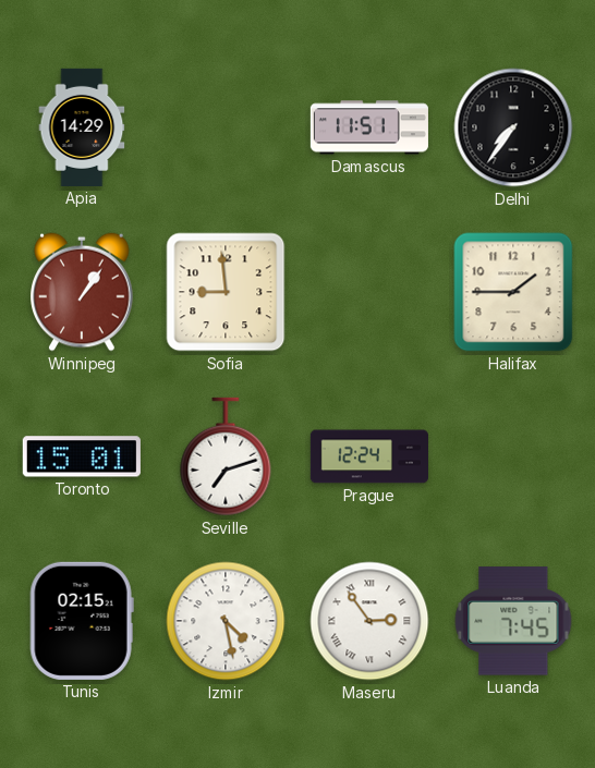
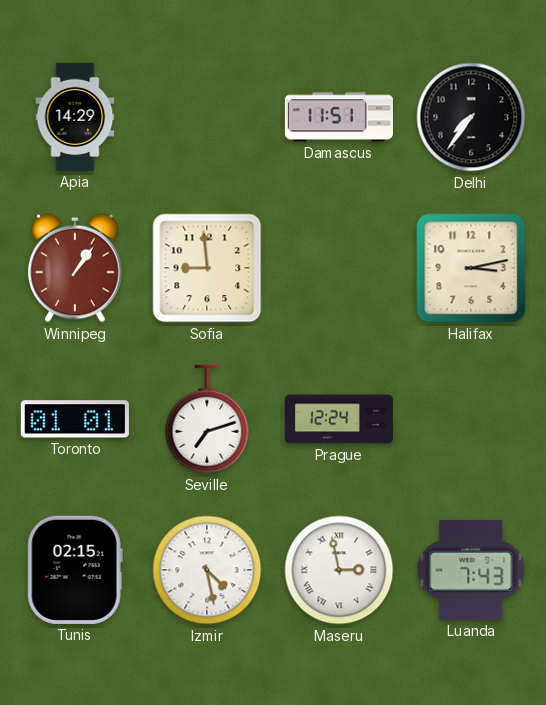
Halifax: 1:45 -> 3:13
Toronto: 15:01 -> 01:01
Maseru: 2:54 -> 2:58
Luanda: 7:45 -> 7:43
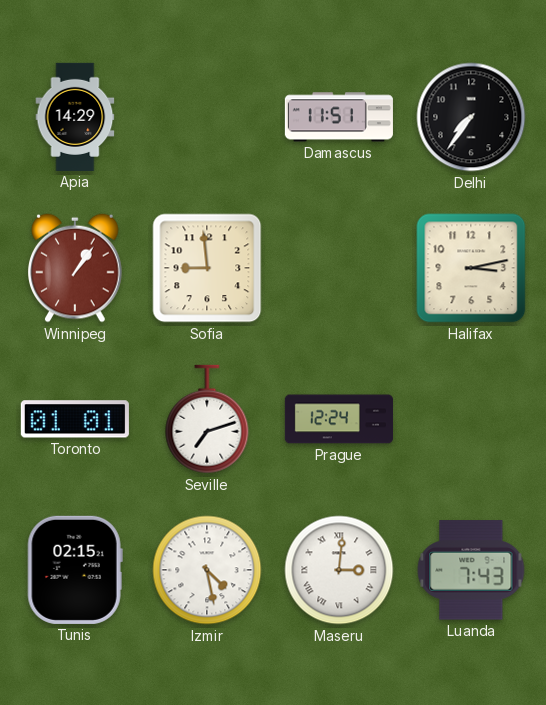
Maseru: 2:58 -> 3:01
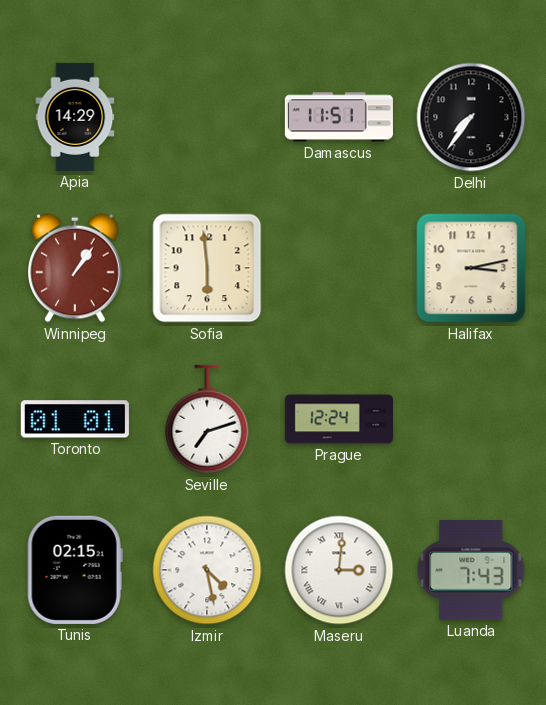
Sofia: 8:59 -> 5:59
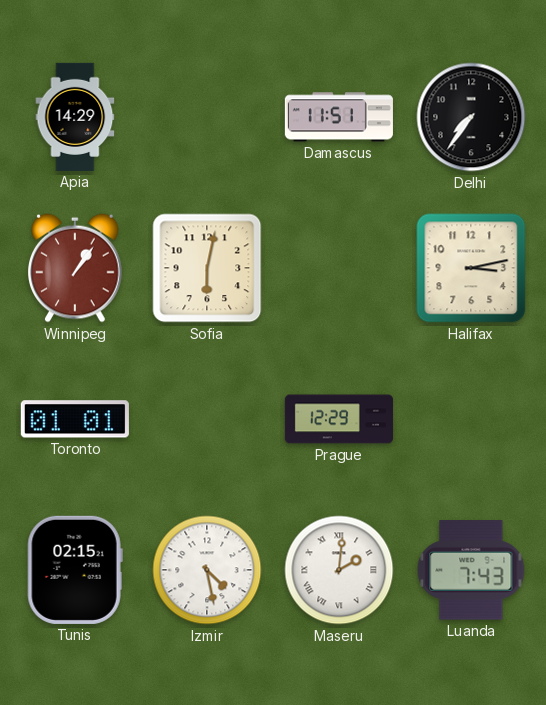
Sofia: 5:59 -> 6:02
Seville: 7:12 -> none
Prague: 12:24 -> 12:29
Maseru: 3:01 -> 2:01
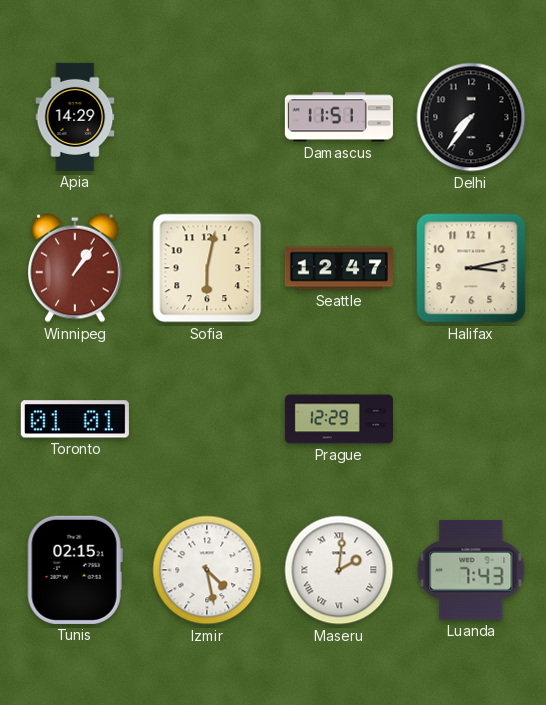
Seattle: none -> 12:47
